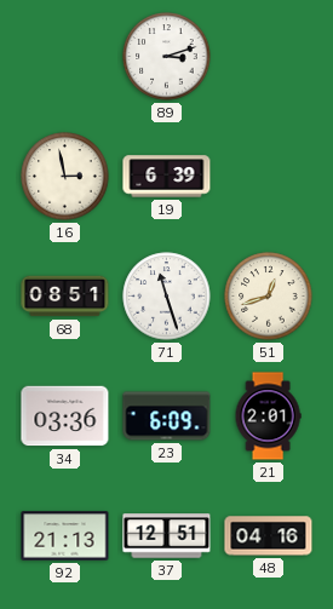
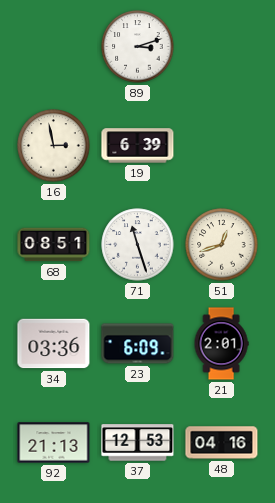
37: 12:51 -> 12:53
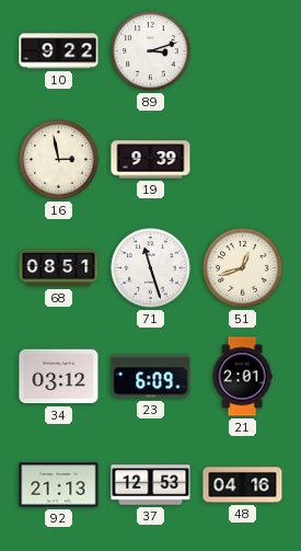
10: none -> 9:22
19: 6:39 -> 9:39
34: 03:36 -> 03:12
